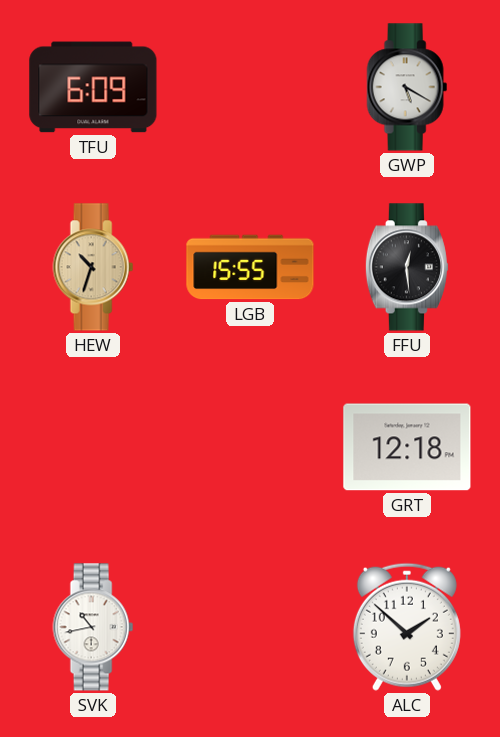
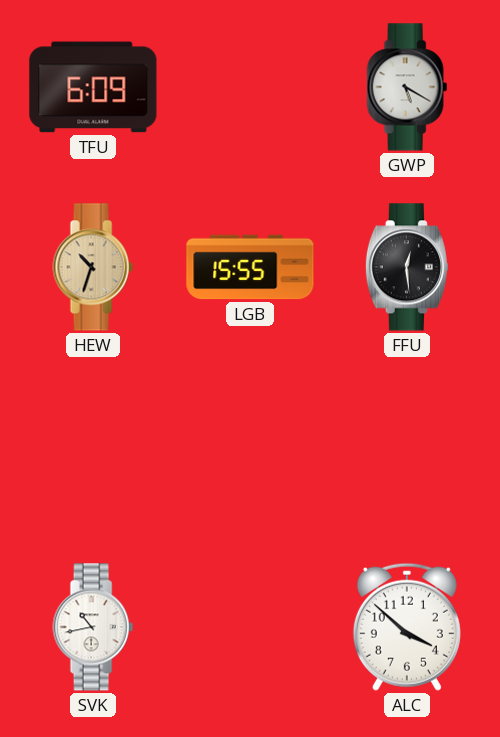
GRT: 12:18 -> none
ALC: 1:52 -> 3:52
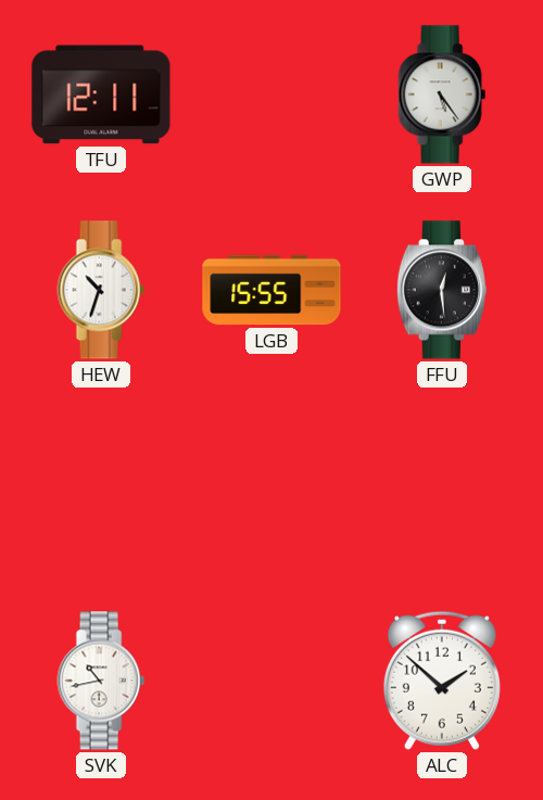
TFU: 6:09 -> 12:11
GWP: 5:20 -> 5:24
HEW dial: champagne -> white
ALC: 3:52 -> 1:52
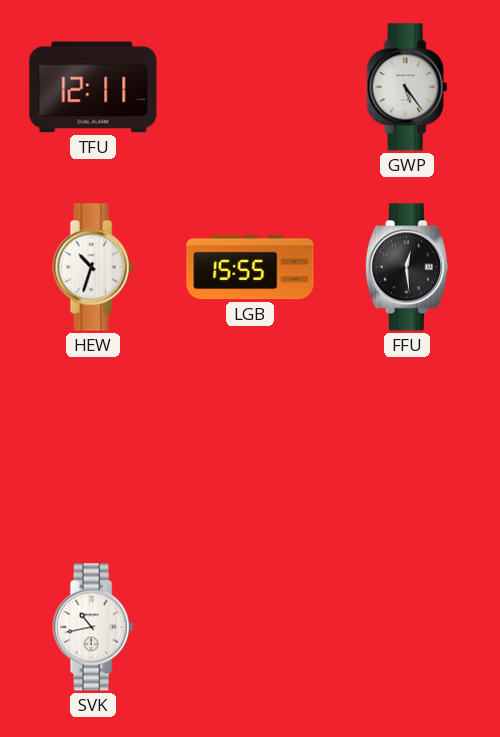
ALC: 1:52 -> none
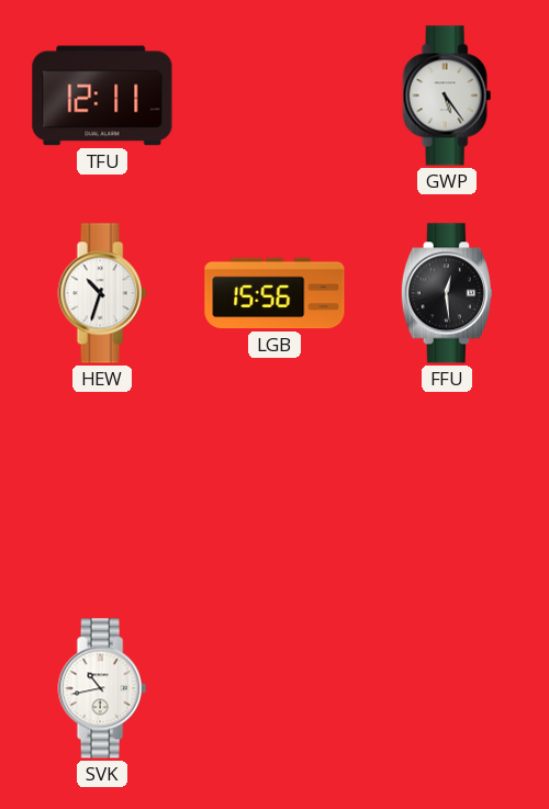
LGB: 15:55 -> 15:56
